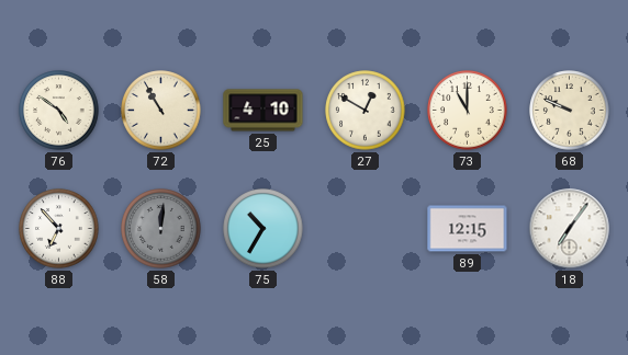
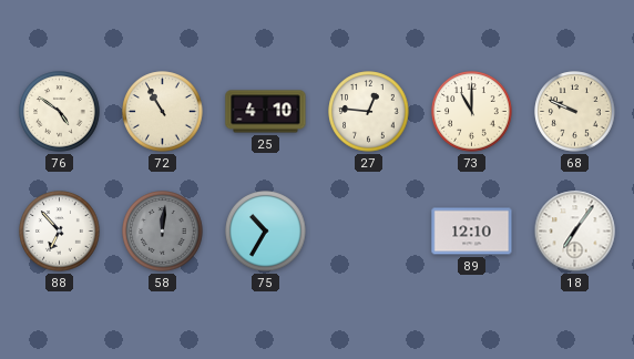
27: 12:50 -> 12:46
89: 12:15 -> 12:10
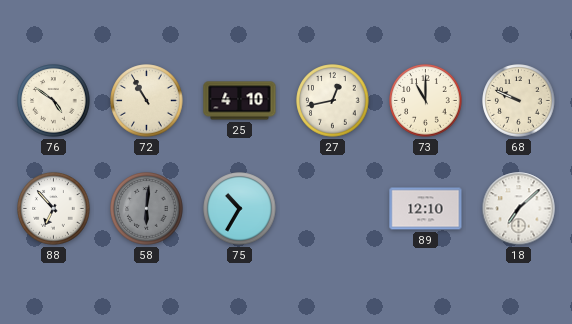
27: 12:46 -> 12:43
58: 12:01 -> 6:01
18: 7:06 -> 7:08
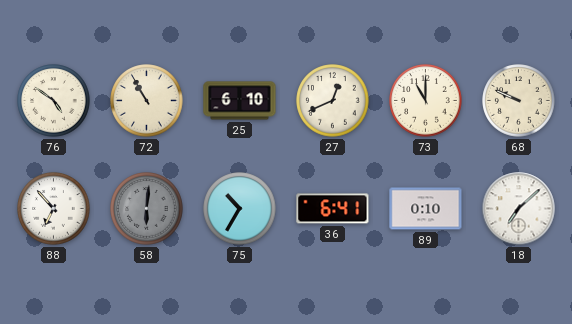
25: 4:10 -> 6:10
27: 12:43 -> 12:41
36: none -> 6:41
89: 12:10 -> 0:10
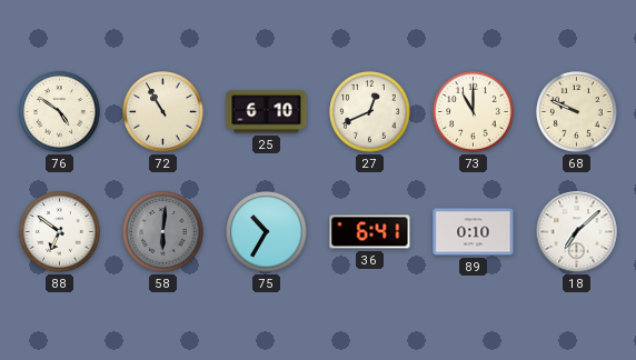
88: 6:53 -> 6:51
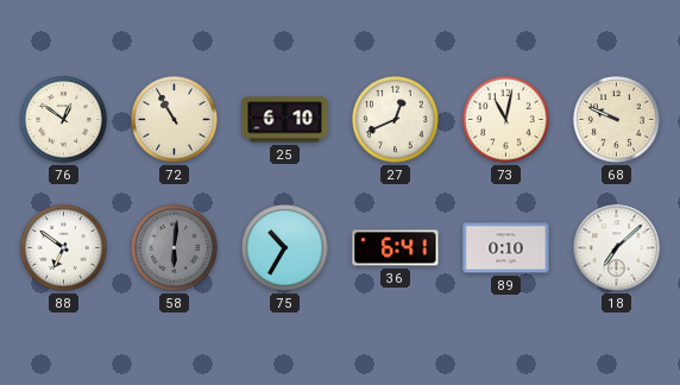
76: 4:51 -> 12:51
73: 11:00 -> 11:02
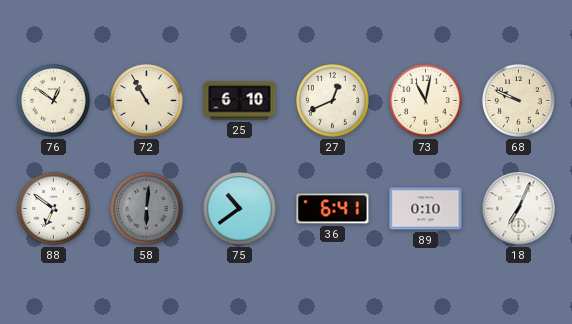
75: 10:35 -> 10:39
18: 7:08 -> 7:04
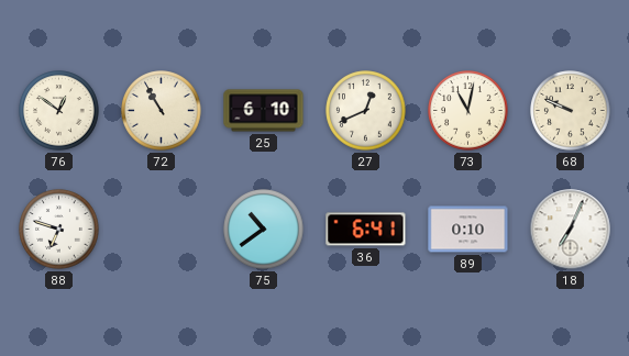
88: 6:51 -> 6:48
58: 6:01 -> none
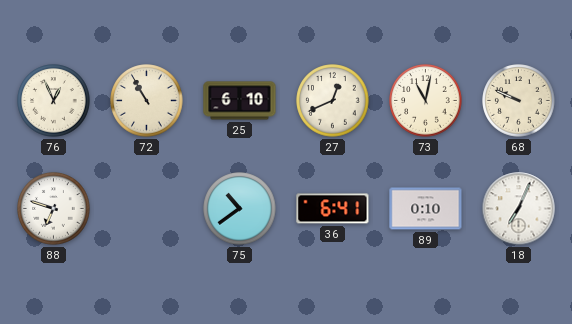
76: 12:51 -> 12:56
